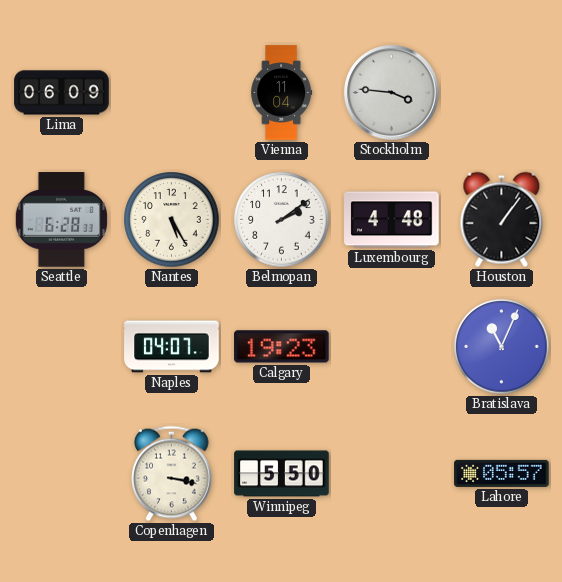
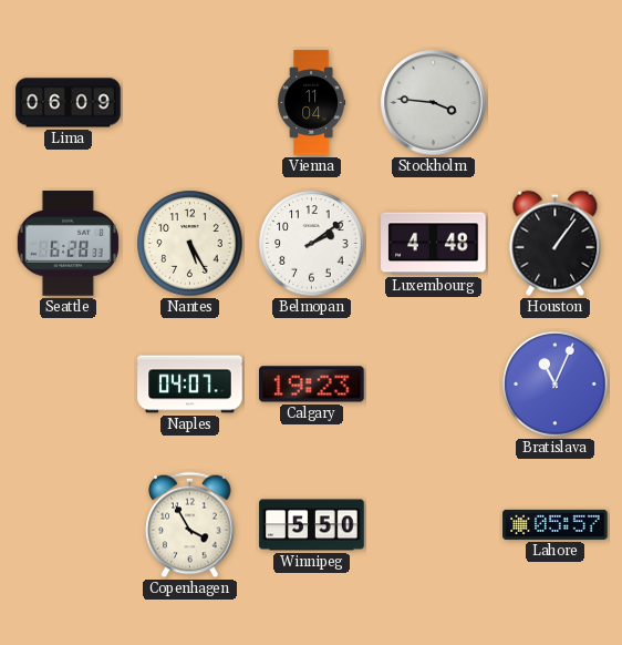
Copenhagen: 3:17 -> 3:55
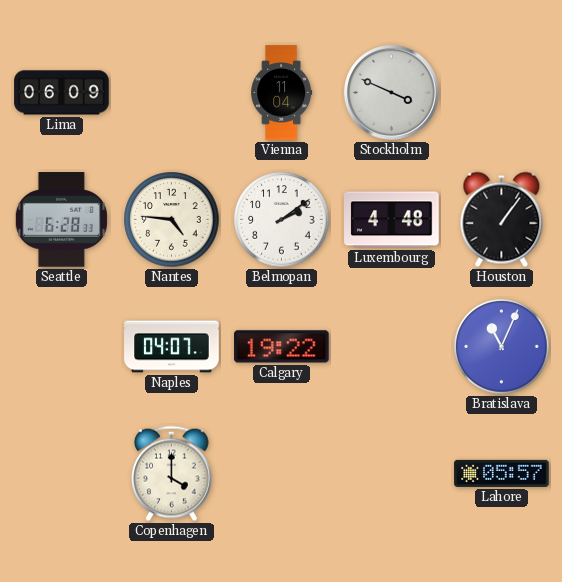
Stockholm: 3:46 -> 3:49
Nantes: 5:25 -> 4:46
Calgary: 19:23 -> 19:22
Copenhagen: 3:55 -> 4:00
Winnipeg: 5:50 -> none
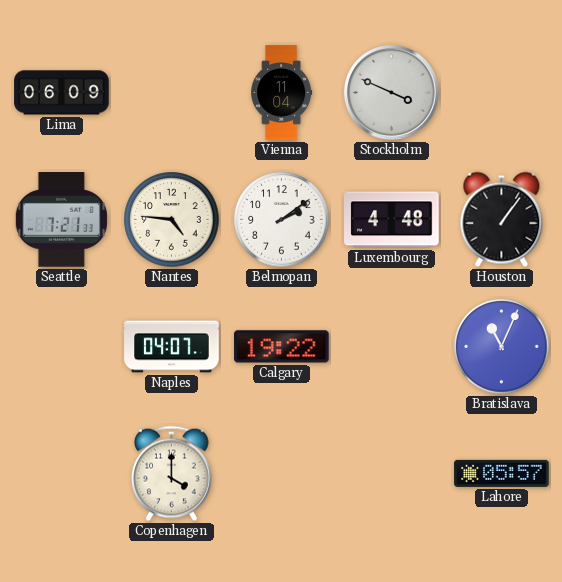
Seattle: 6:28 -> 7:21
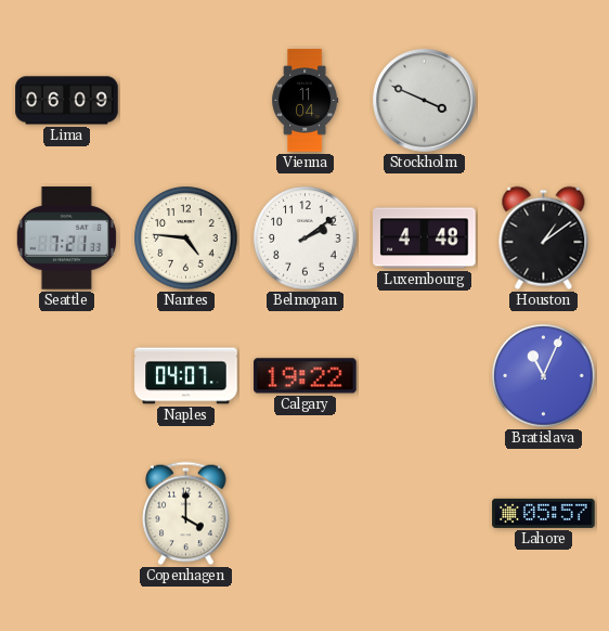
Houston: 1:06 -> 1:09
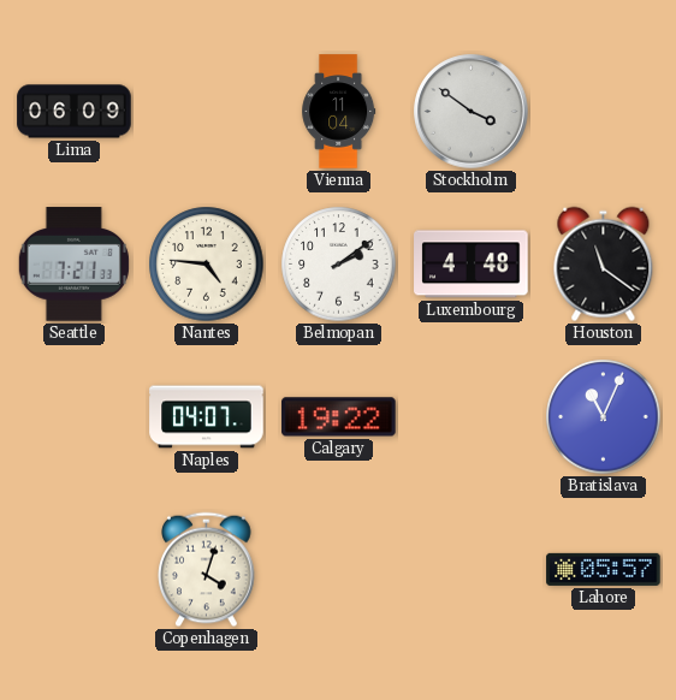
Stockholm: 3:49 -> 3:51
Houston: 1:09 -> 11:21
Copenhagen: 4:00 -> 4:03
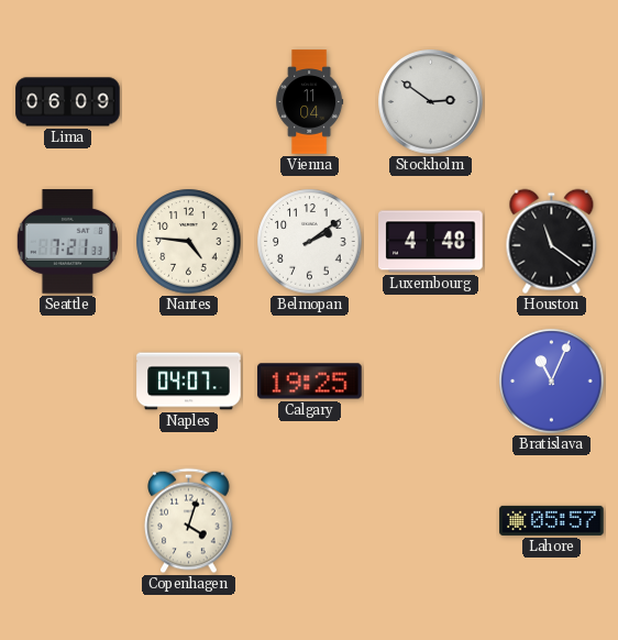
Stockholm: 3:51 -> 2:51
Calgary: 19:22 -> 19:25
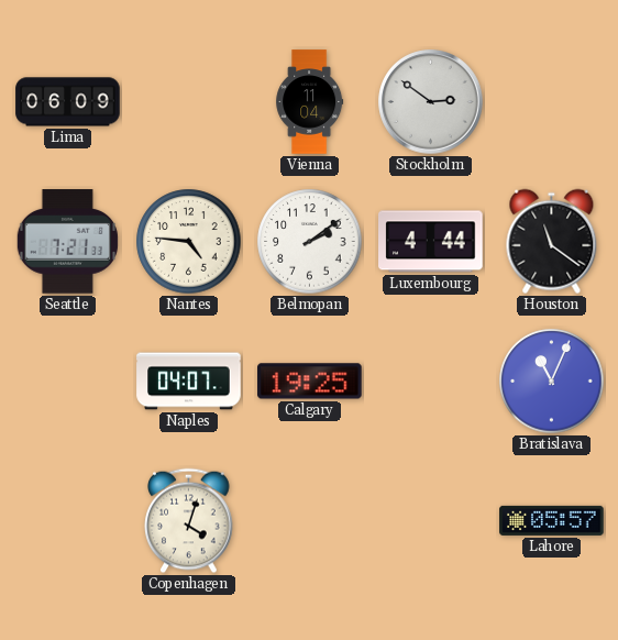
Luxembourg: 4:48 -> 4:44
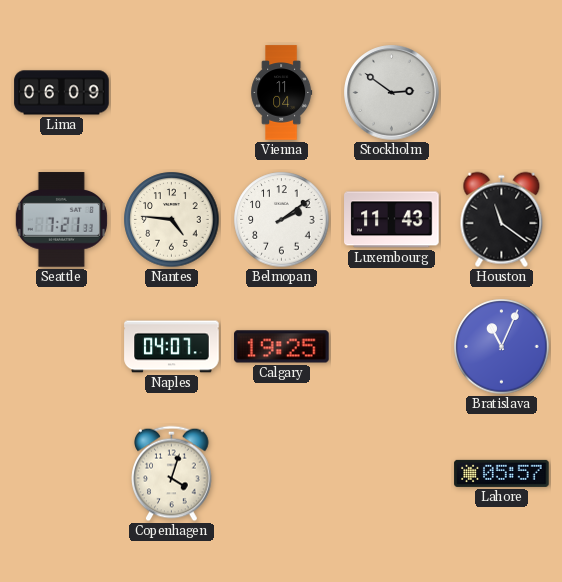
Luxembourg: 4:44 -> 11:43
